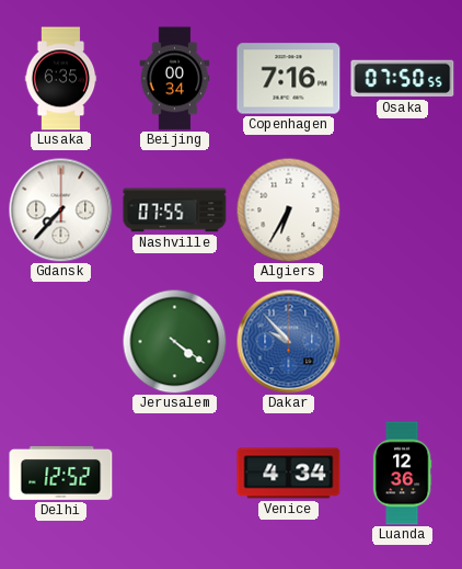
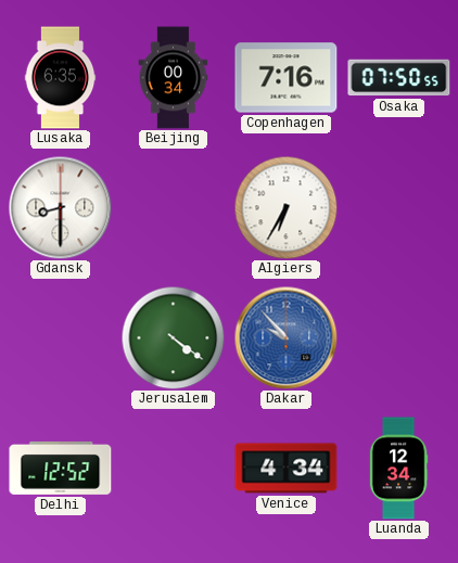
Gdansk: 7:37 -> 8:30
Nashville: 07:55 -> none
Luanda: 12:36 -> 12:34
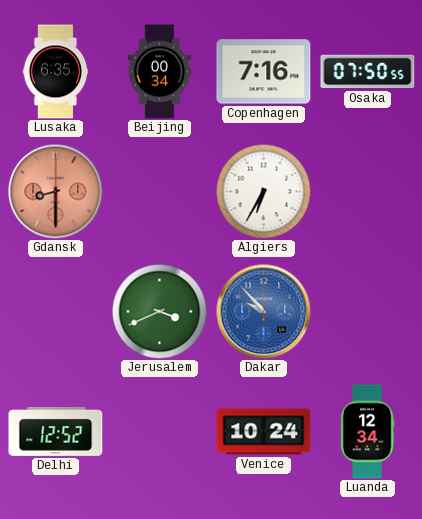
Gdansk dial: white -> salmon
Jerusalem: 4:21 -> 3:41
Venice: 4:34 -> 10:24
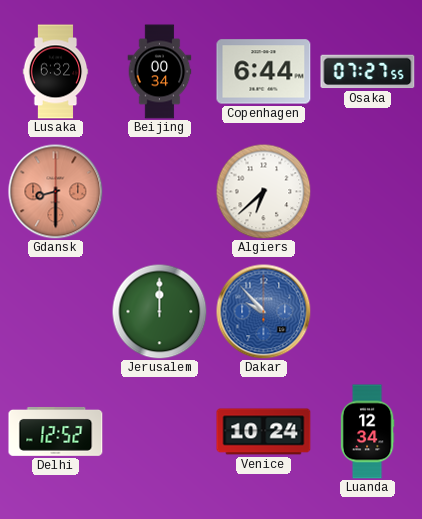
Lusaka: 6:35 -> 6:32
Copenhagen: 7:16 -> 6:44
Osaka: 07:50 -> 07:27
Algiers: 6:35 -> 6:38
Jerusalem: 3:41 -> 12:00
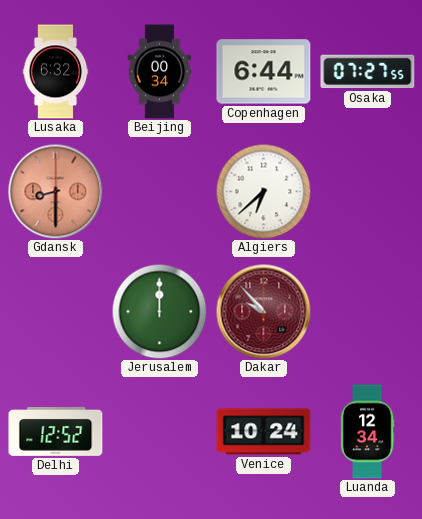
Dakar dial: blue -> burgundy
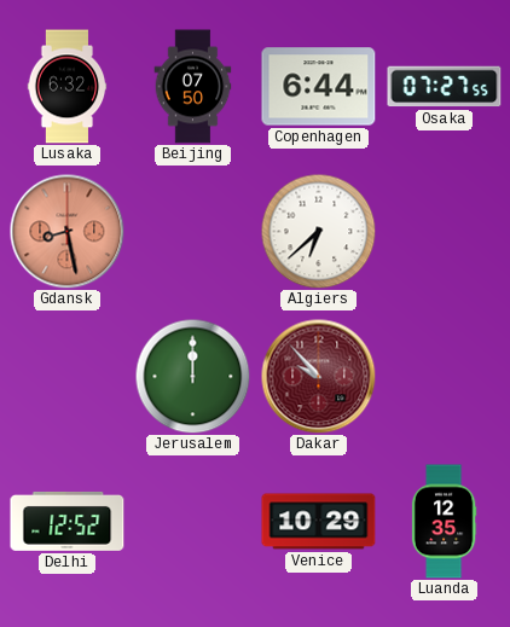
Beijing: 00:34 -> 07:50
Gdansk: 8:30 -> 8:28
Venice: 10:24 -> 10:29
Luanda: 12:34 -> 12:35
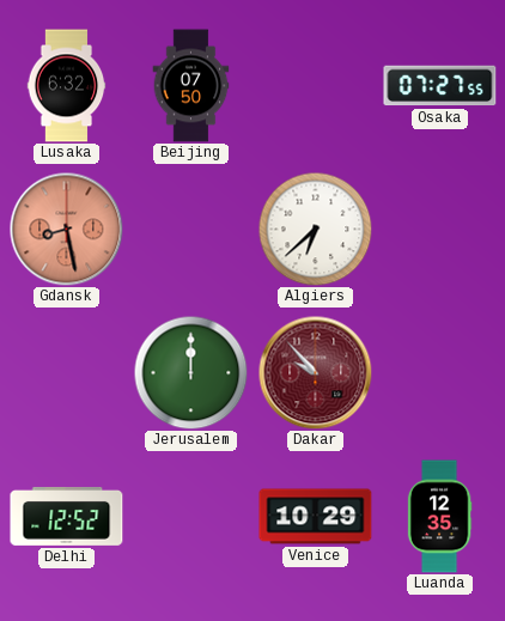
Copenhagen: 6:44 -> none
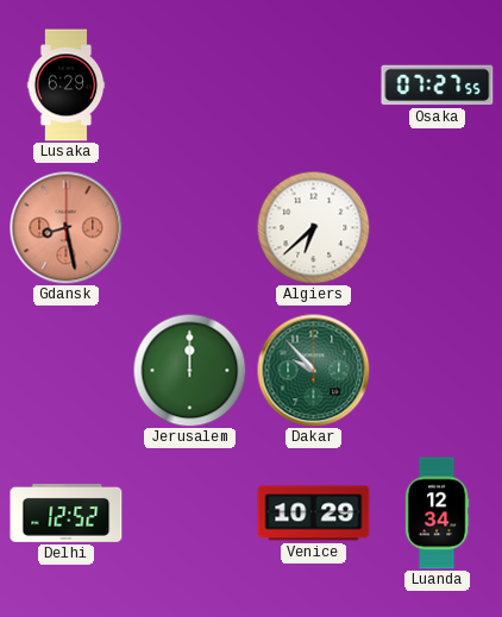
Lusaka: 6:32 -> 6:29
Beijing: 07:50 -> none
Dakar dial: burgundy -> green
Luanda: 12:35 -> 12:34
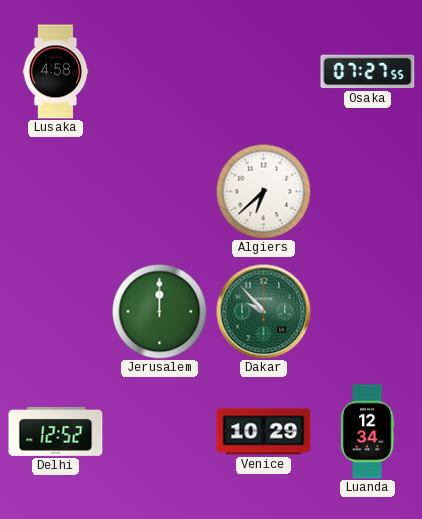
Lusaka: 6:29 -> 4:58
Gdansk: 8:28 -> none
